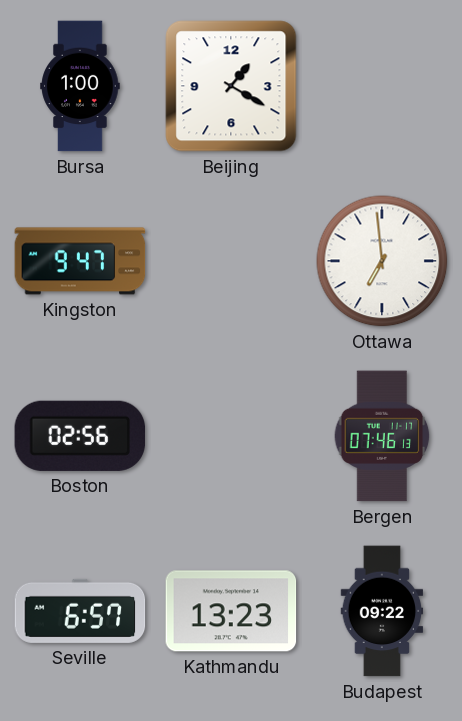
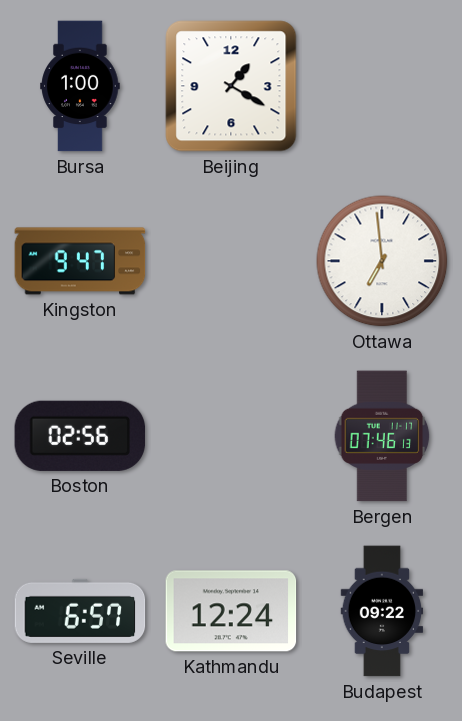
Kathmandu: 13:23 -> 12:24
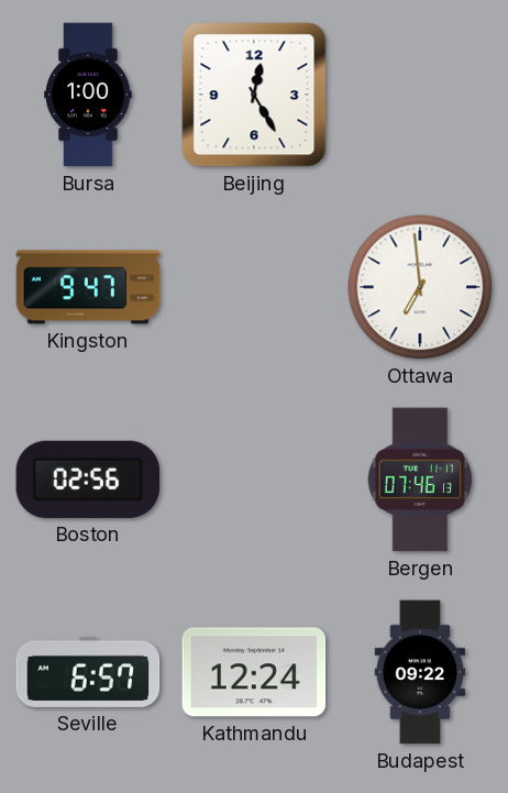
Beijing: 1:20 -> 12:25
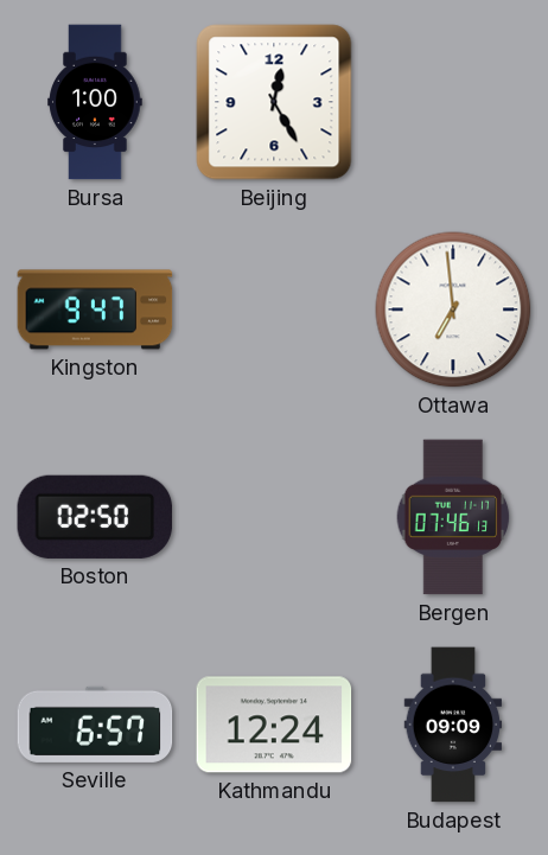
Boston: 02:56 -> 02:50
Budapest: 09:22 -> 09:09
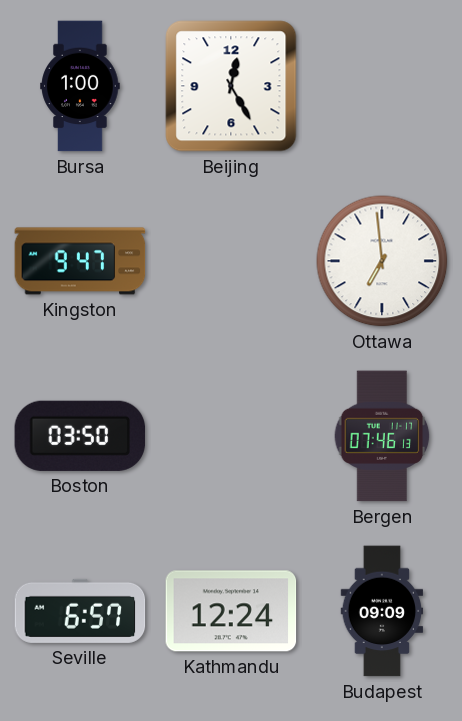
Boston: 02:50 -> 03:50
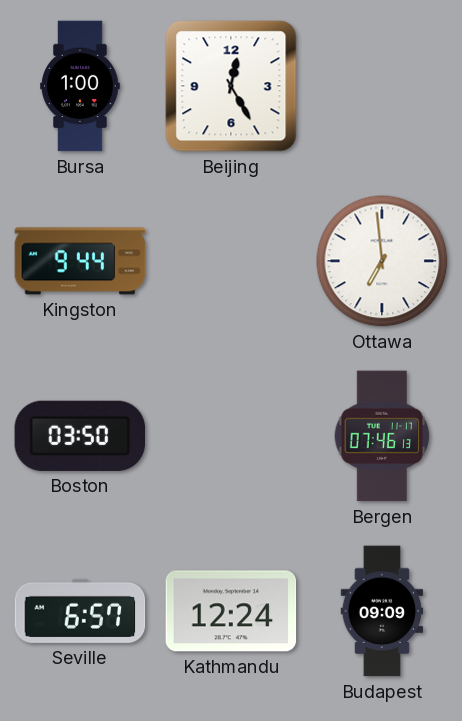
Kingston: 9:47 -> 9:44
